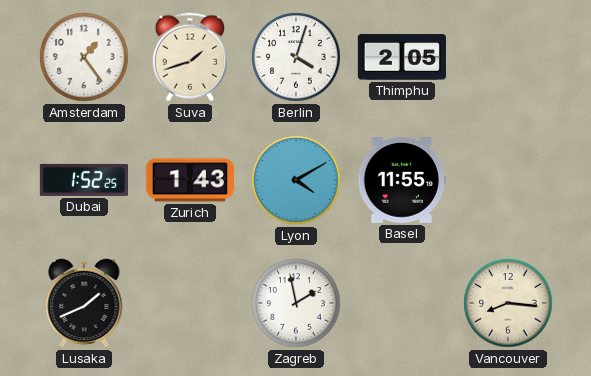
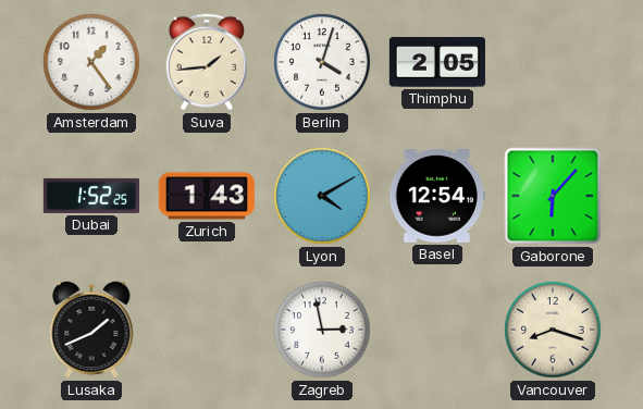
Suva: 1:42 -> 1:44
Basel: 11:55 -> 12:54
Gaborone: none -> 6:07
Zagreb: 1:58 -> 2:58
Vancouver: 8:16 -> 8:18
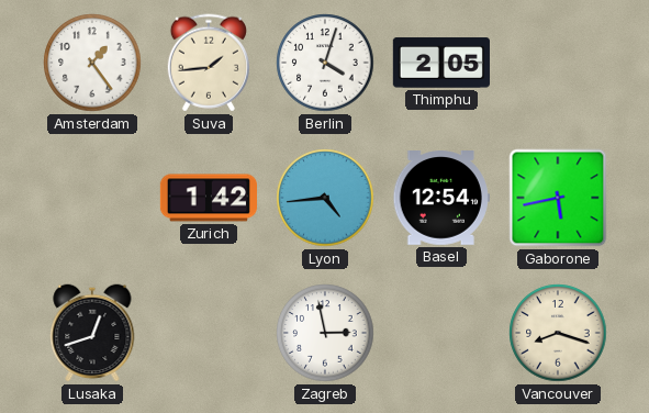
Dubai: 1:52 -> none
Zurich: 1:43 -> 1:42
Lyon: 4:10 -> 4:44
Gaborone: 6:07 -> 5:43
Lusaka: 1:41 -> 12:42
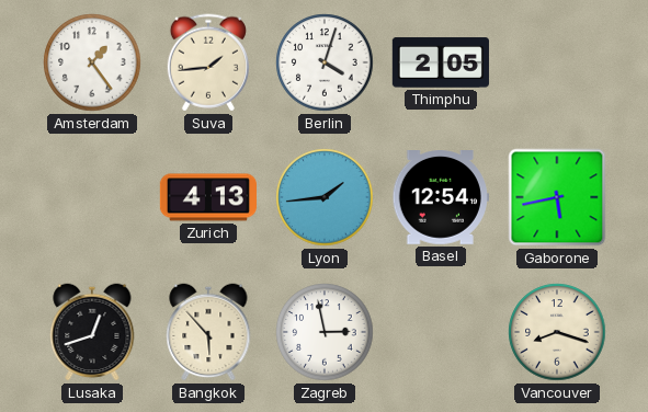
Zurich: 1:42 -> 4:13
Lyon: 4:44 -> 1:44
Bangkok: none -> 5:53
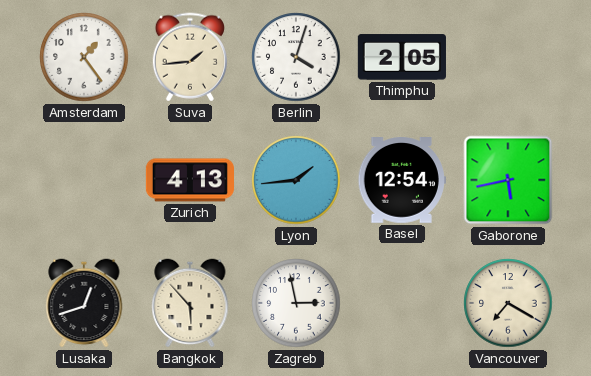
Vancouver: 8:18 -> 7:20
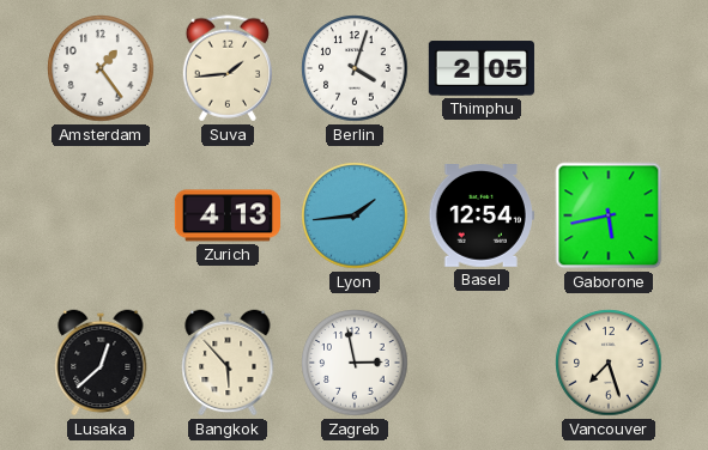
Lusaka: 12:42 -> 12:38
Vancouver: 7:20 -> 7:27
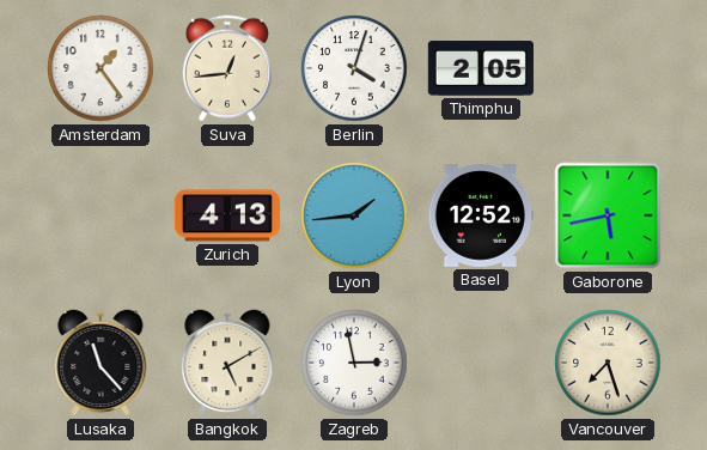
Suva: 1:44 -> 12:44
Basel: 12:54 -> 12:52
Lusaka: 12:38 -> 11:23
Bangkok: 5:53 -> 5:10
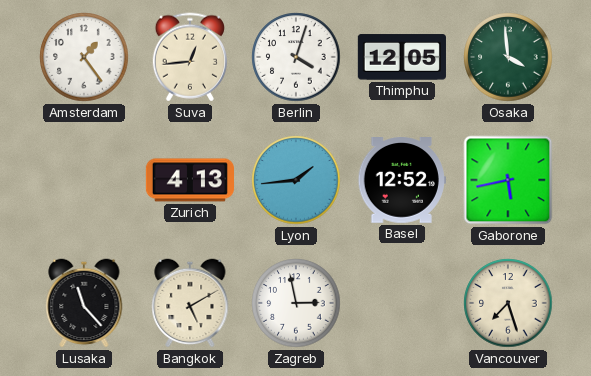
Thimphu: 2:05 -> 12:05
Osaka: none -> 3:59
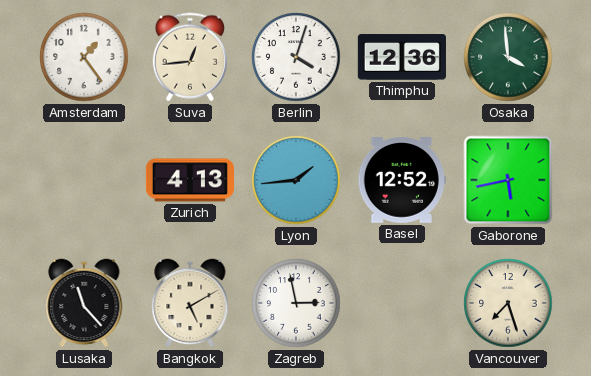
Thimphu: 12:05 -> 12:36
